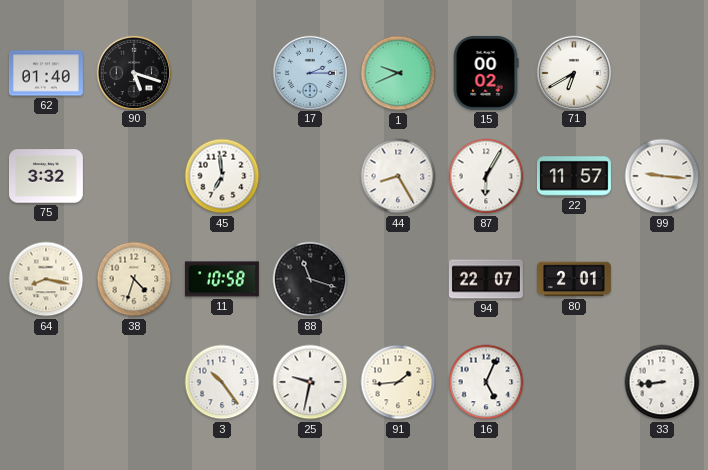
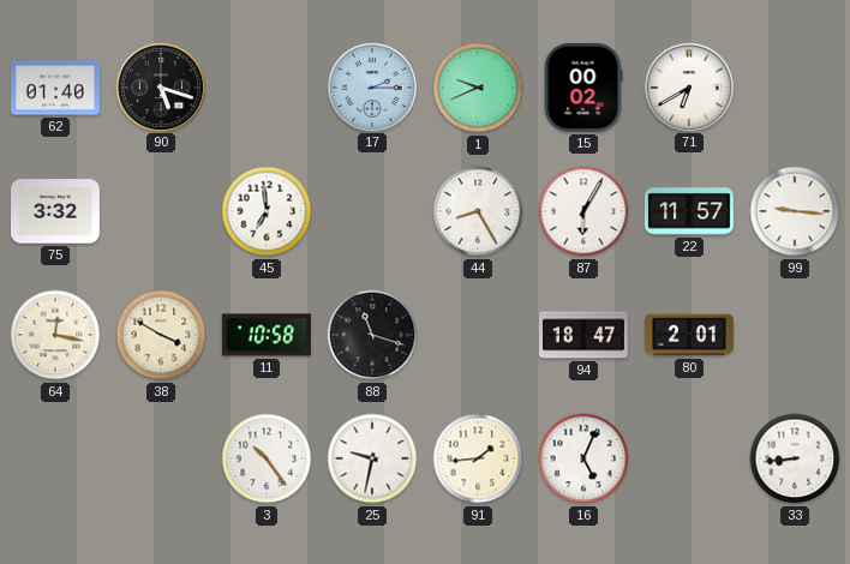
64: 8:17 -> 12:17
38: 4:33 -> 3:50
94: 22:07 -> 18:47
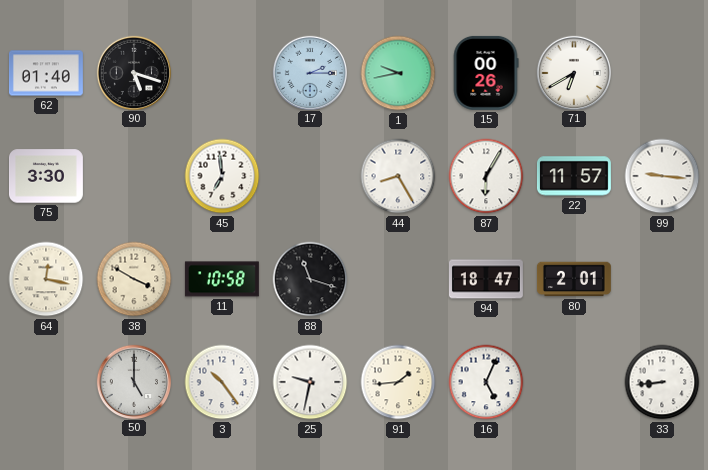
1: 9:41 -> 9:43
15: 00:02 -> 00:26
75: 3:32 -> 3:30
50: none -> 5:00
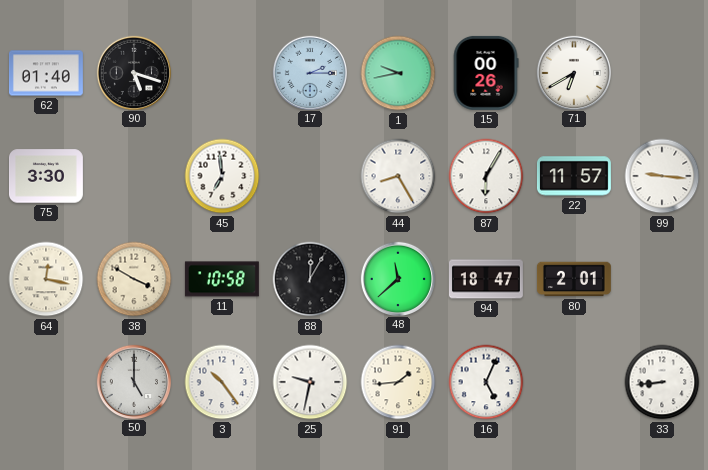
88: 11:18 -> 12:05
48: none -> 11:38
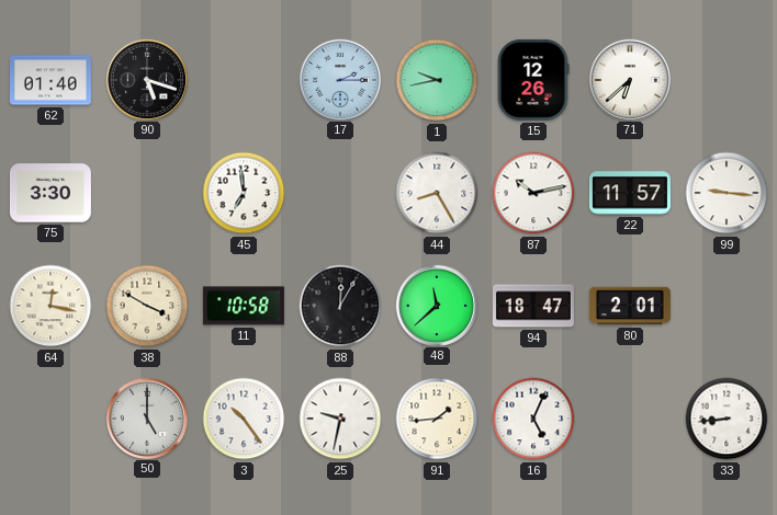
15: 00:26 -> 12:26
71: 6:40 -> 6:38
87: 6:05 -> 10:13
